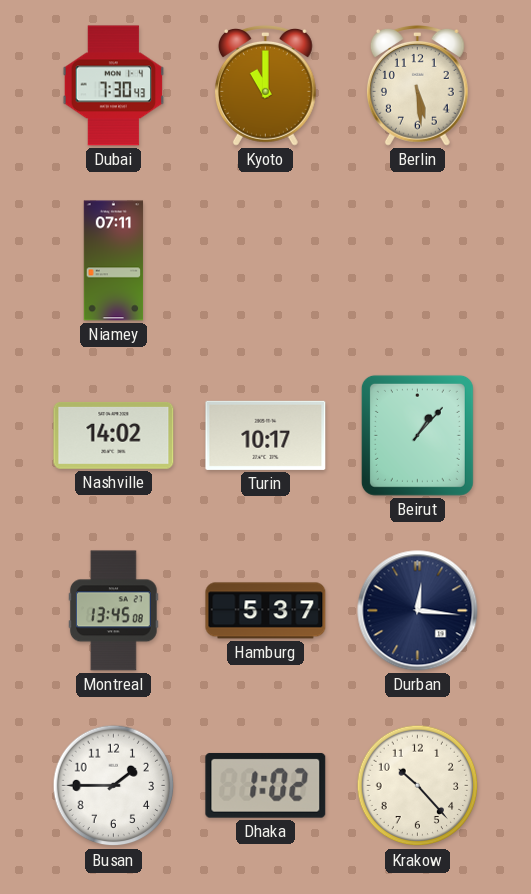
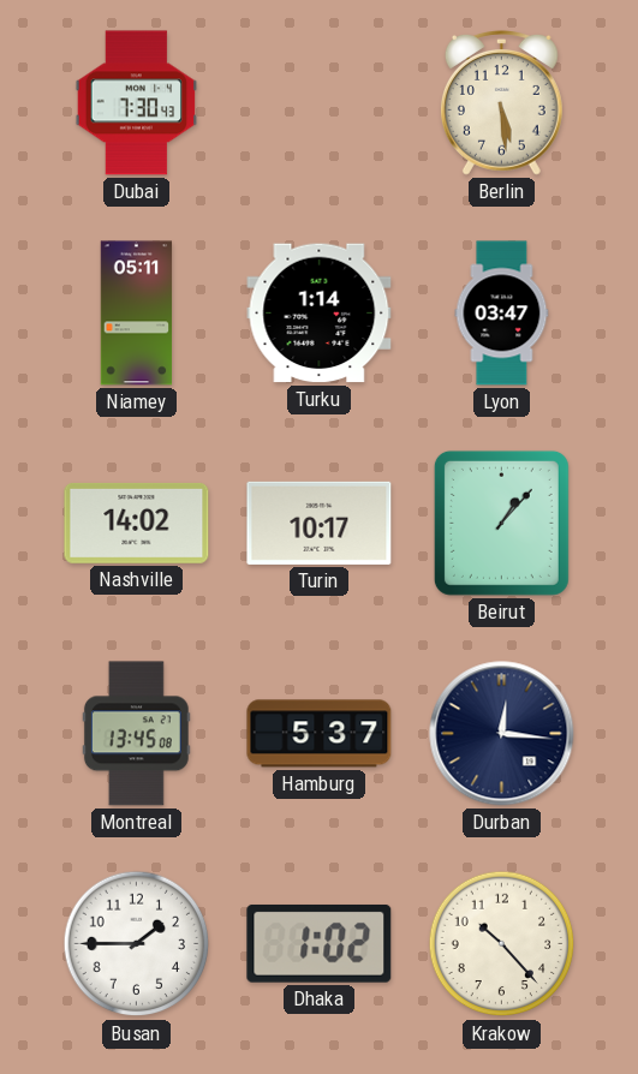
Kyoto: 11:00 -> none
Niamey: 07:11 -> 05:11
Turku: none -> 1:14
Lyon: none -> 03:47
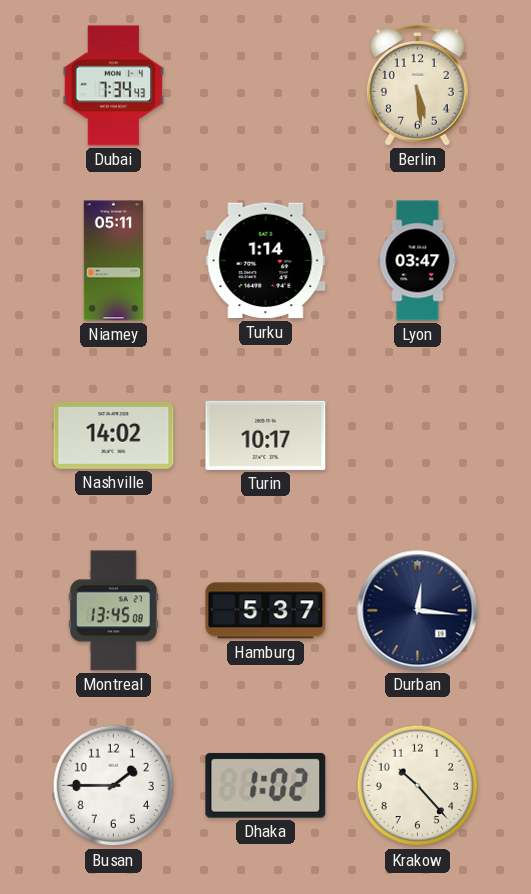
Dubai: 7:30 -> 7:34
Beirut: 1:07 -> none
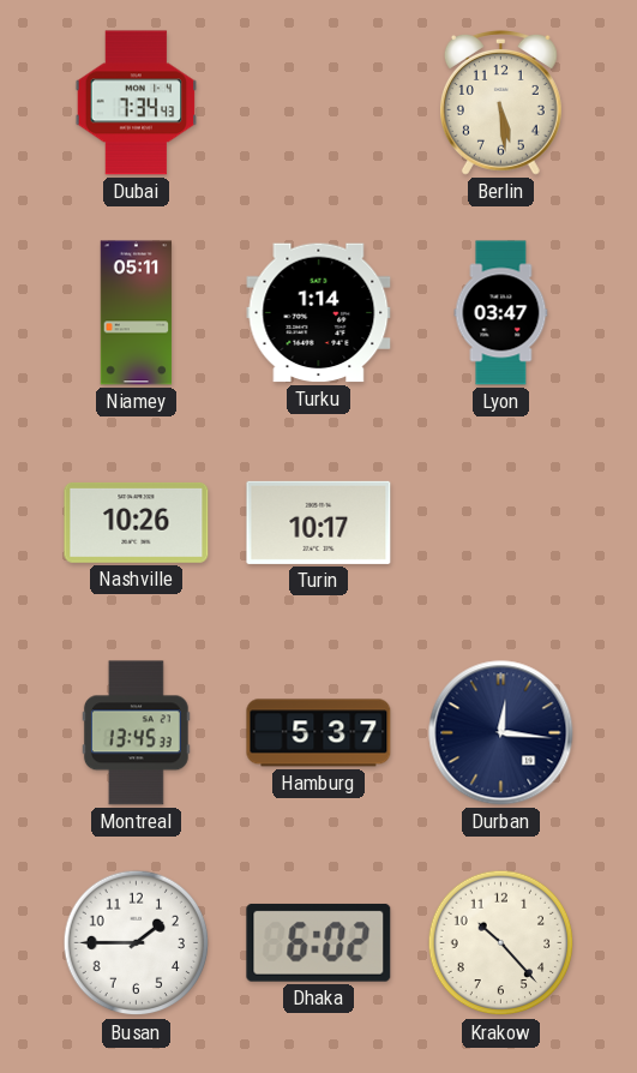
Nashville: 14:02 -> 10:26
Montreal: 13:45:08 -> 13:45:33
Dhaka: 1:02 -> 6:02
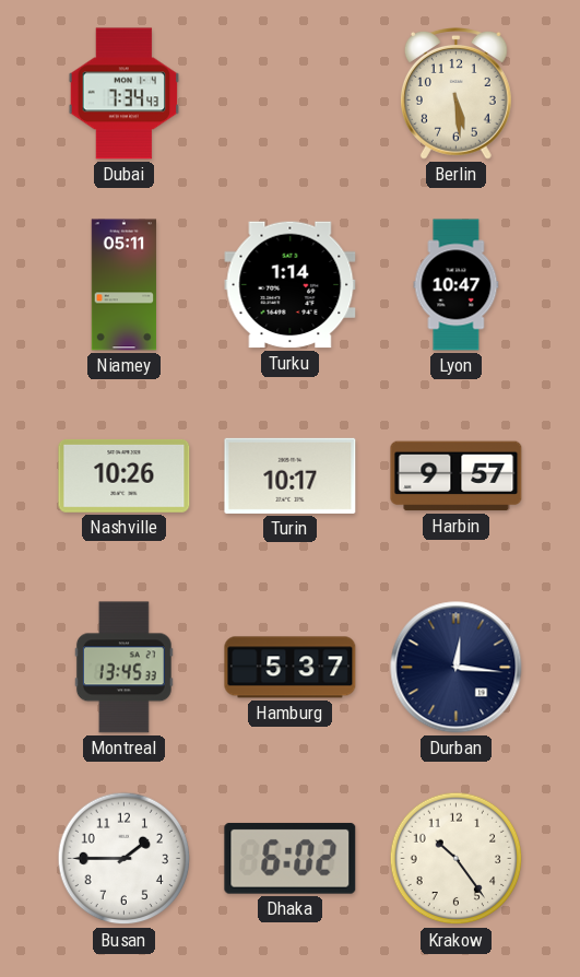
Lyon: 03:47 -> 10:47
Harbin: none -> 9:57
Krakow: 10:23 -> 10:24
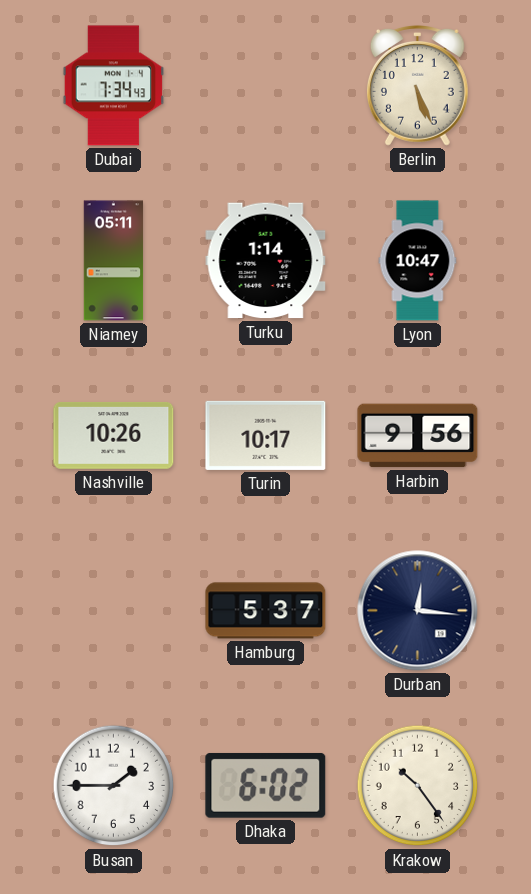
Berlin: 5:29 -> 5:26
Harbin: 9:57 -> 9:56
Montreal: 13:45 -> none
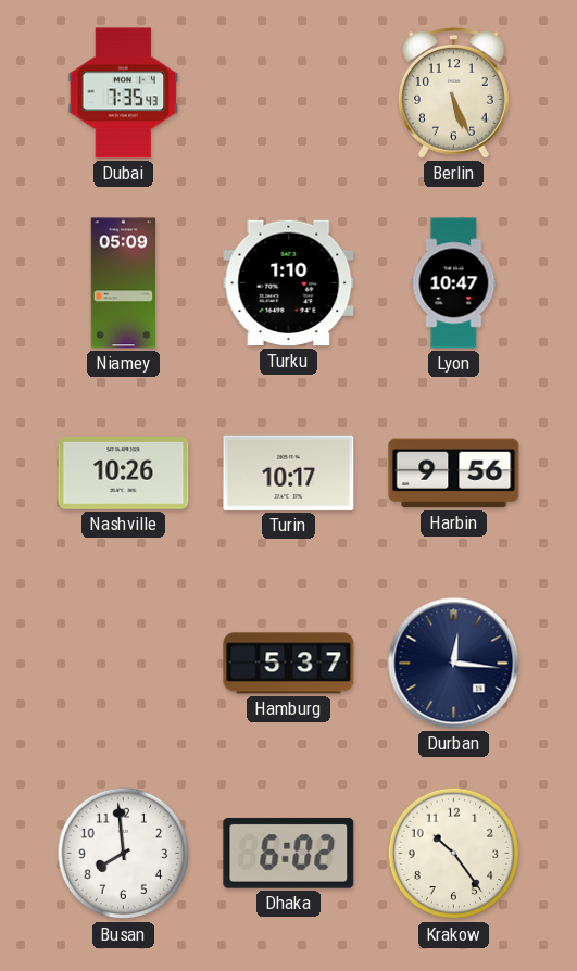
Dubai: 7:34 -> 7:35
Niamey: 05:11 -> 05:09
Turku: 1:14 -> 1:10
Busan: 1:45 -> 7:59
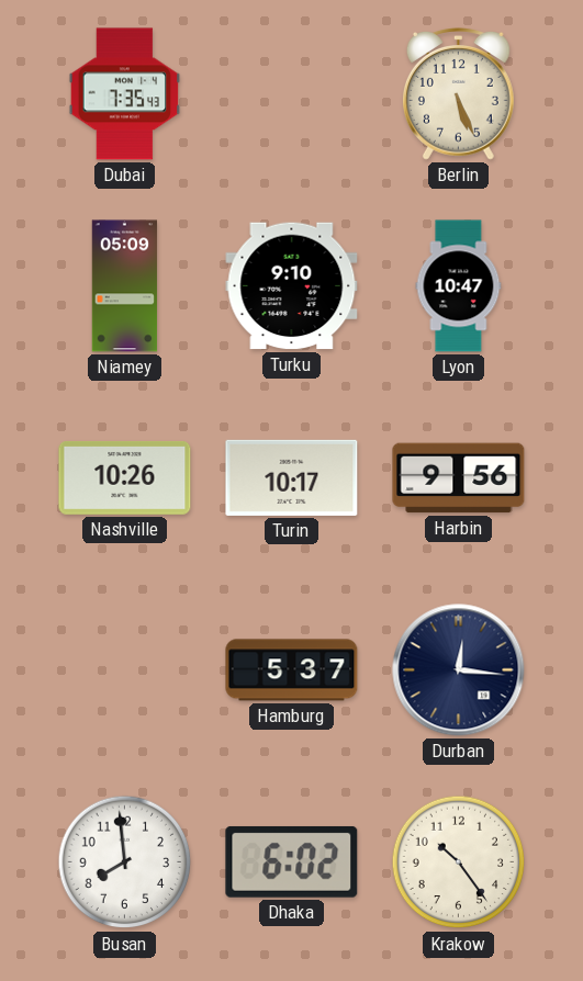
Turku: 1:10 -> 9:10
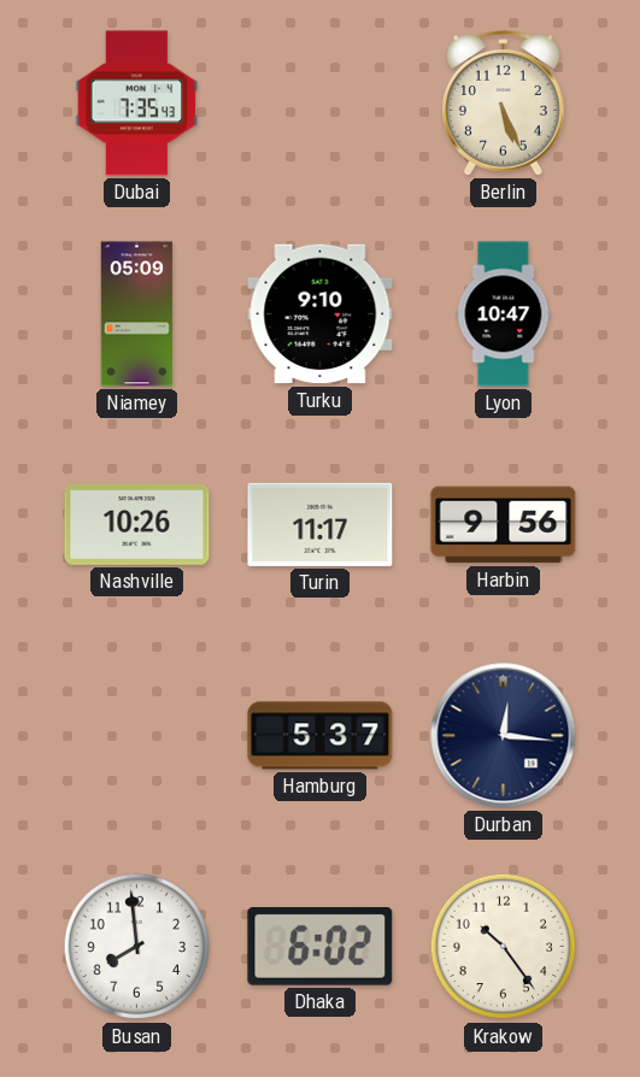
Turin: 10:17 -> 11:17
